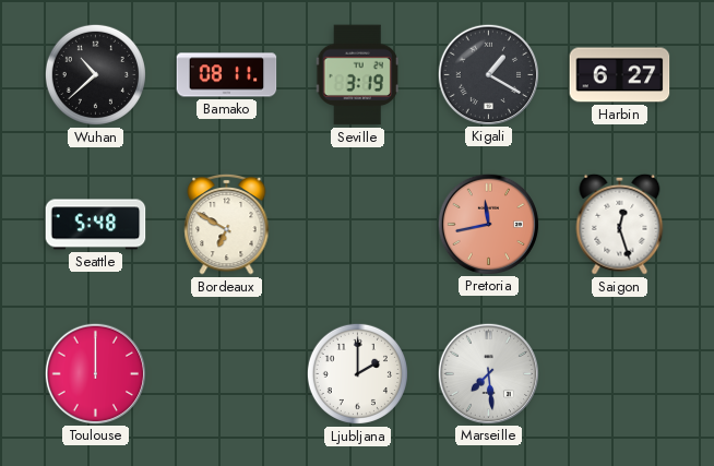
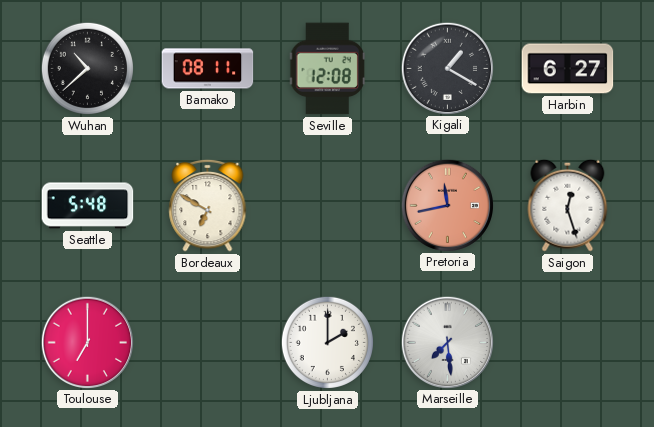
Seville: 3:19 -> 12:08
Toulouse: 12:00 -> 7:00
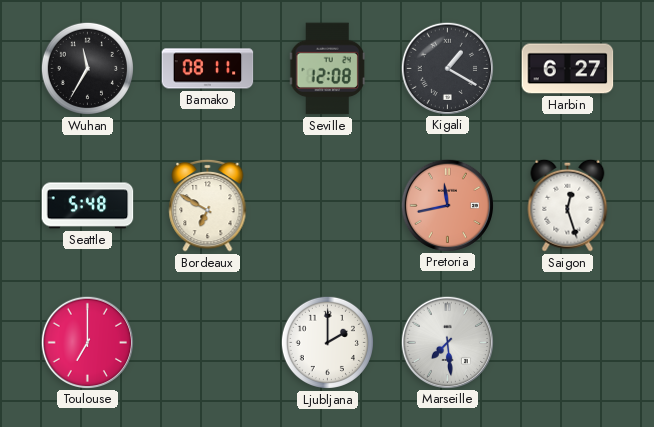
Wuhan: 10:38 -> 11:35
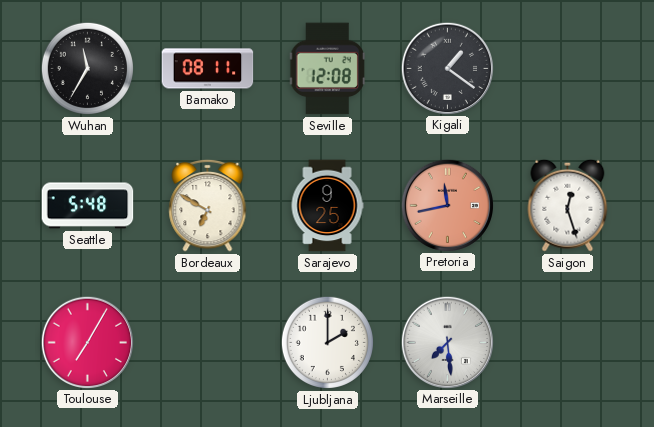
Kigali: 1:20 -> 1:21
Harbin: 6:27 -> none
Sarajevo: none -> 9:25
Toulouse: 7:00 -> 7:05
